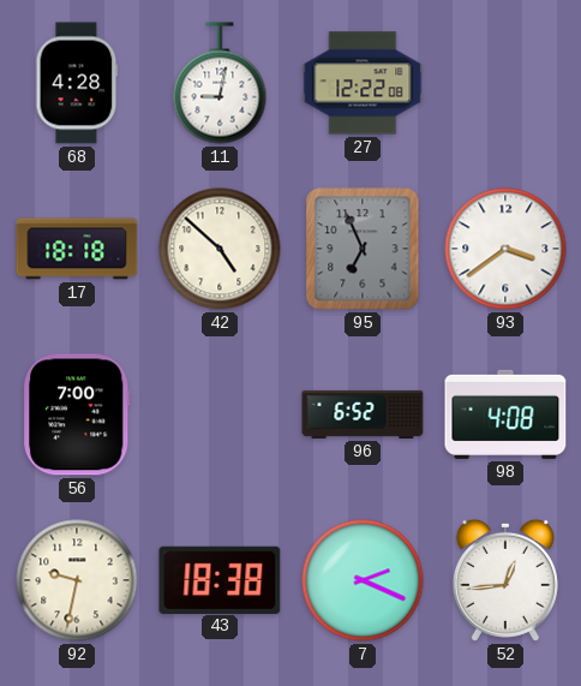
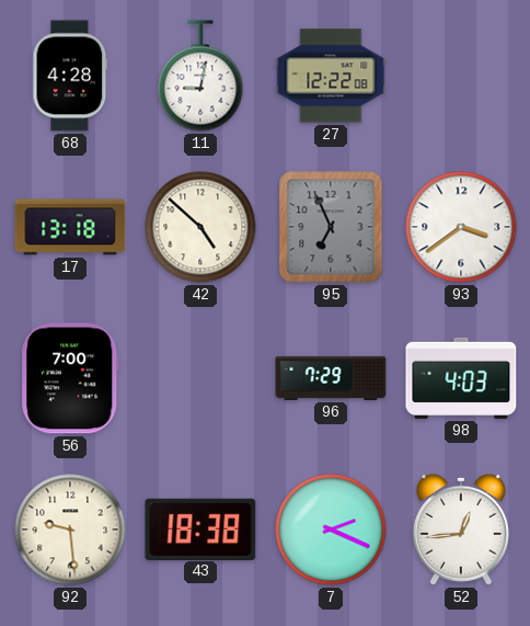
17: 18:18 -> 13:18
96: 6:52 -> 7:29
98: 4:08 -> 4:03
92: 9:32 -> 9:29
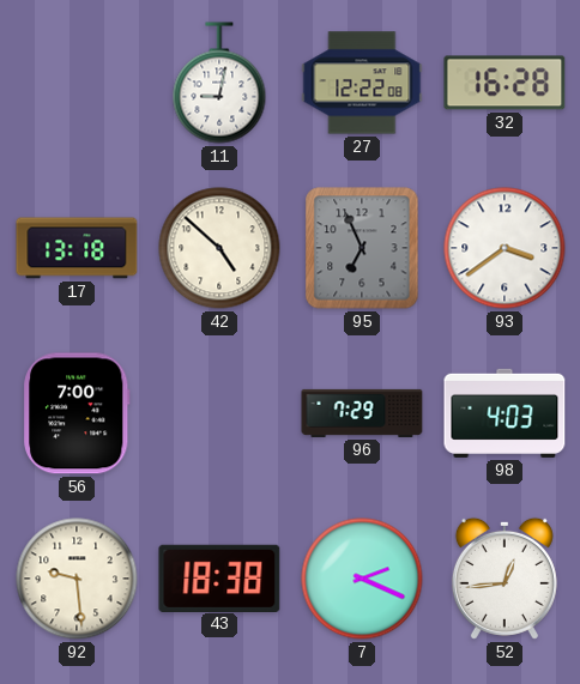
68: 4:28 -> none
32: none -> 16:28
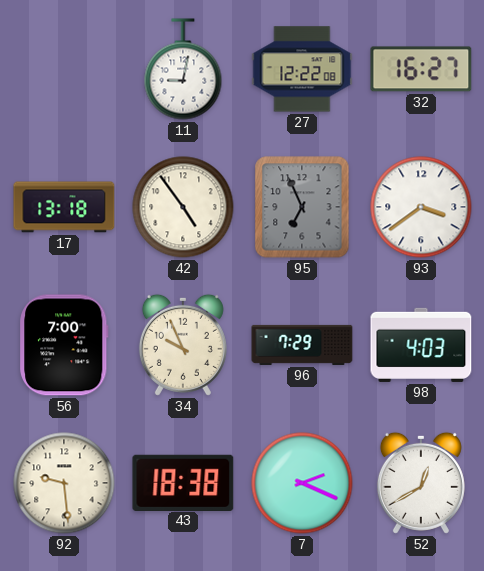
32: 16:28 -> 16:27
42: 4:52 -> 4:54
34: none -> 9:56
52: 12:44 -> 12:40
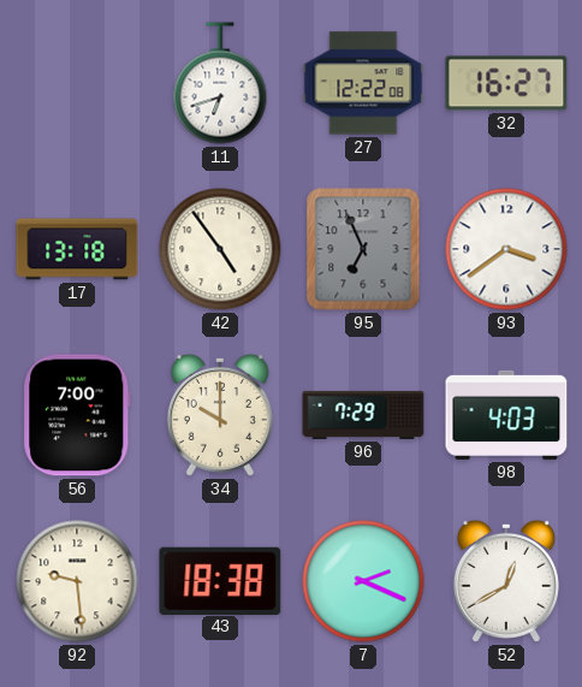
11: 9:02 -> 6:42
34: 9:56 -> 10:00
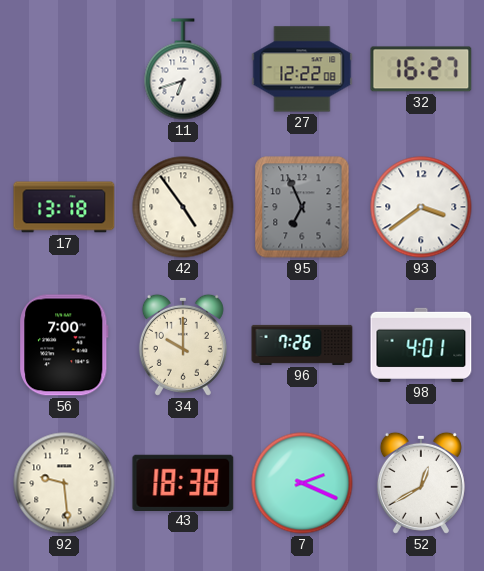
96: 7:29 -> 7:26
98: 4:03 -> 4:01
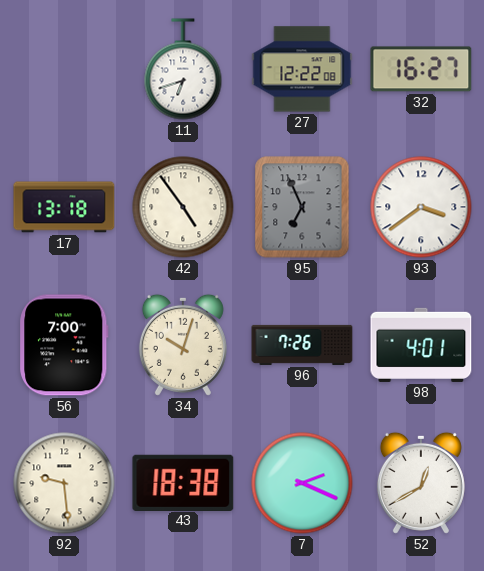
34: 10:00 -> 10:03
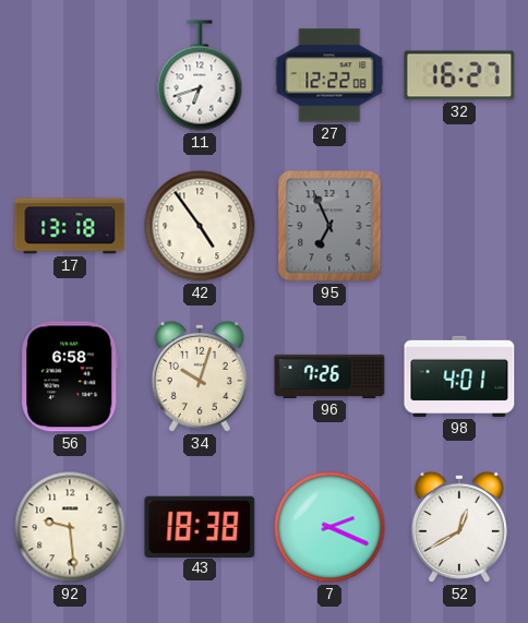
93: 3:39 -> none
56: 7:00 -> 6:58
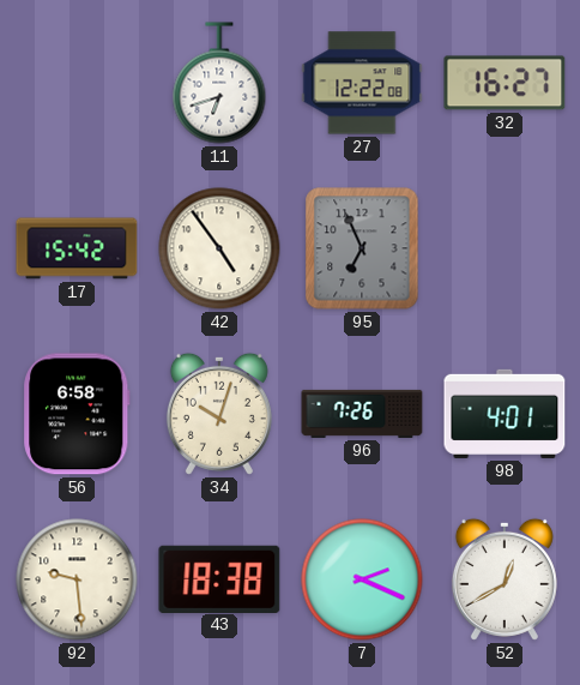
17: 13:18 -> 15:42
